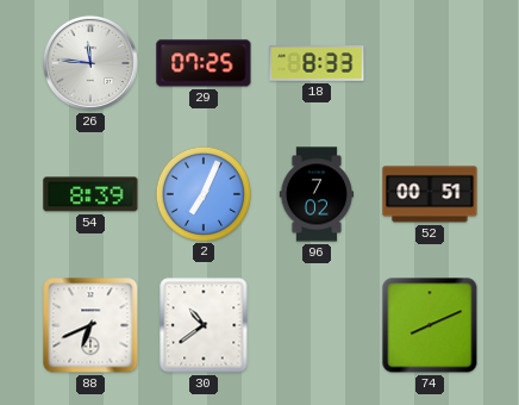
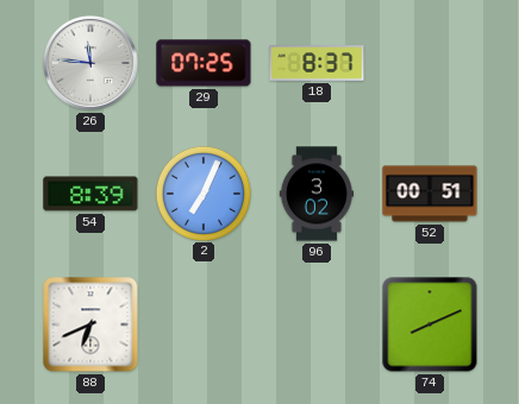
18: 8:33 -> 8:37
96: 7:02 -> 3:02
30: 10:39 -> none
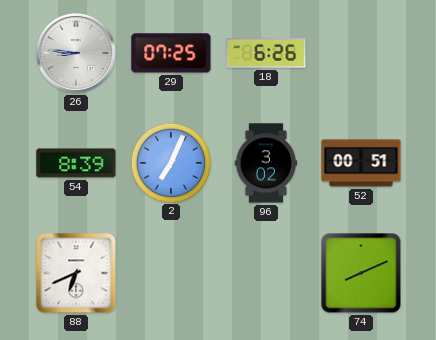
26: 11:46 -> 8:46
18: 8:37 -> 6:26
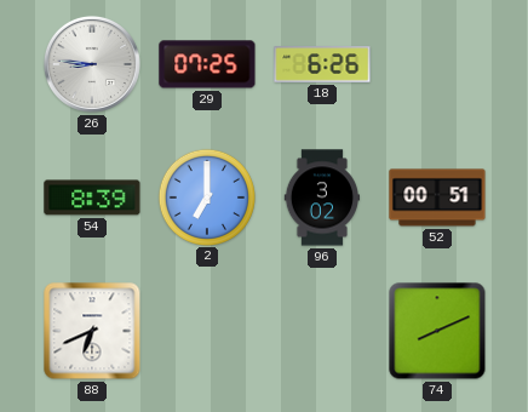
2: 7:04 -> 7:00
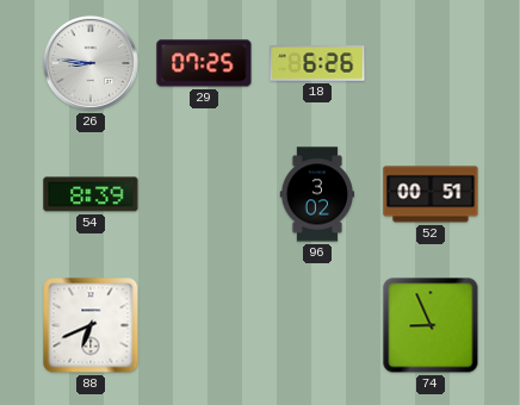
2: 7:00 -> none
74: 8:11 -> 8:56
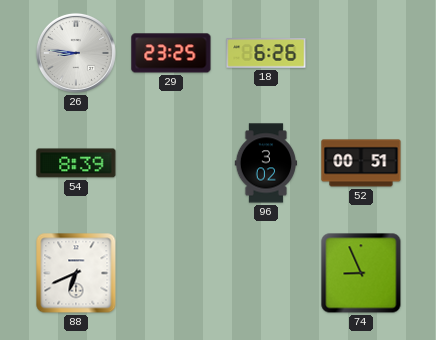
29: 07:25 -> 23:25
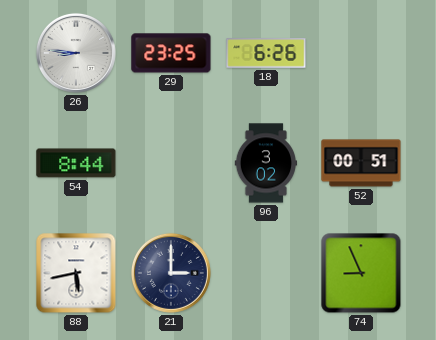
54: 8:39 -> 8:44
88: 6:41 -> 5:43
21: none -> 3:00
